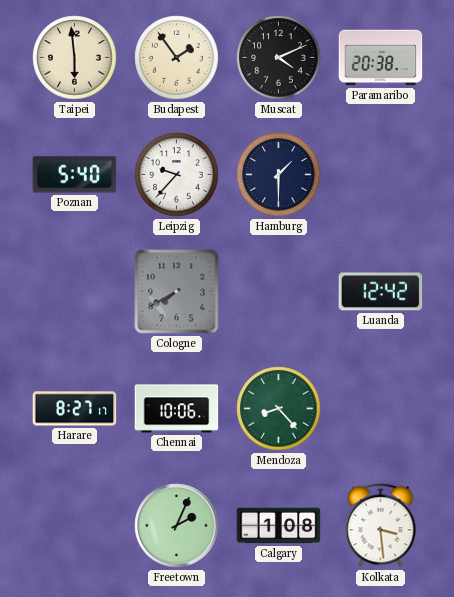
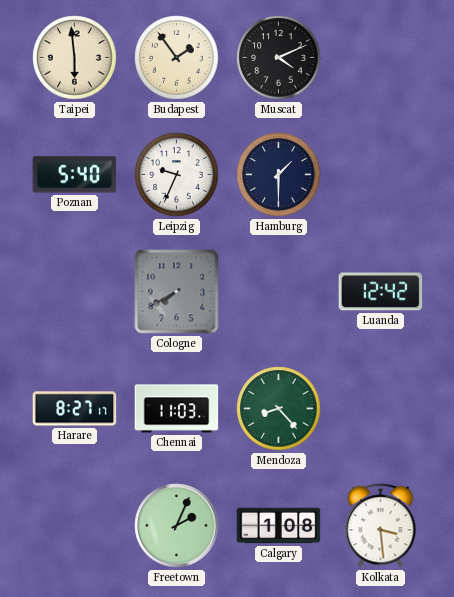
Paramaribo: 20:38 -> none
Leipzig: 9:37 -> 9:34
Chennai: 10:06 -> 11:03
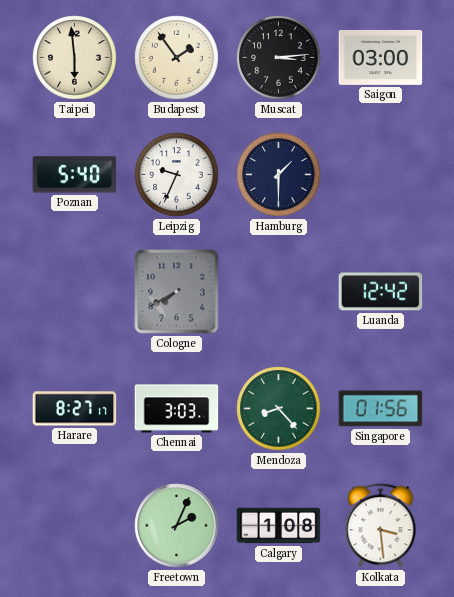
Muscat: 4:11 -> 3:14
Saigon: none -> 03:00
Chennai: 11:03 -> 3:03
Singapore: none -> 01:56
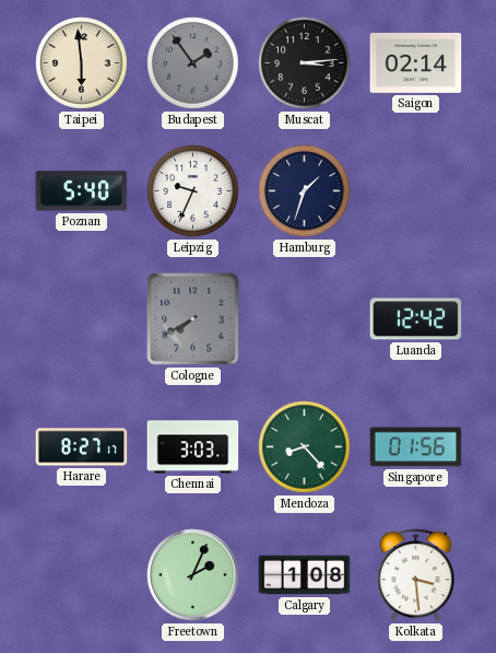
Budapest dial: cream -> grey
Saigon: 03:00 -> 02:14
Hamburg: 1:30 -> 1:33
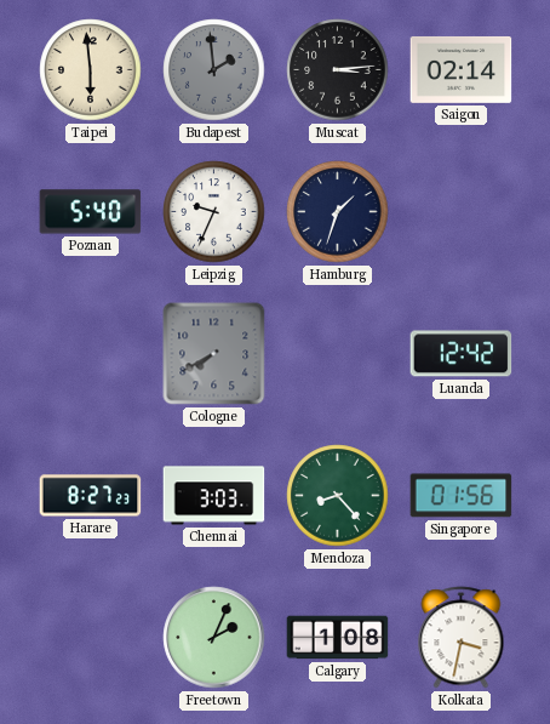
Budapest: 1:54 -> 1:59
Harare: 8:27:17 -> 8:27:23
Kolkata: 3:29 -> 3:32
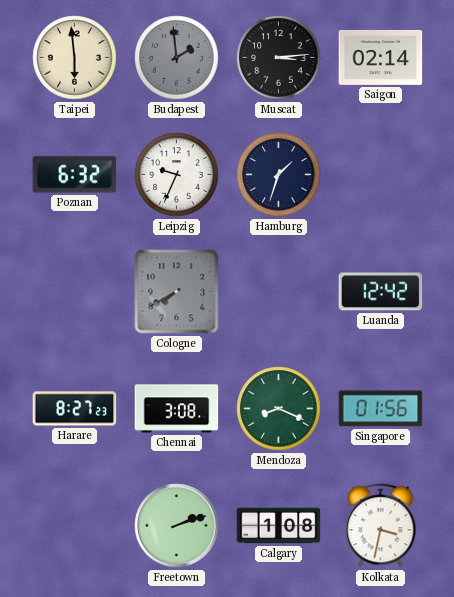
Poznan: 5:40 -> 6:32
Chennai: 3:03 -> 3:08
Mendoza: 8:23 -> 8:19
Freetown: 2:04 -> 2:12
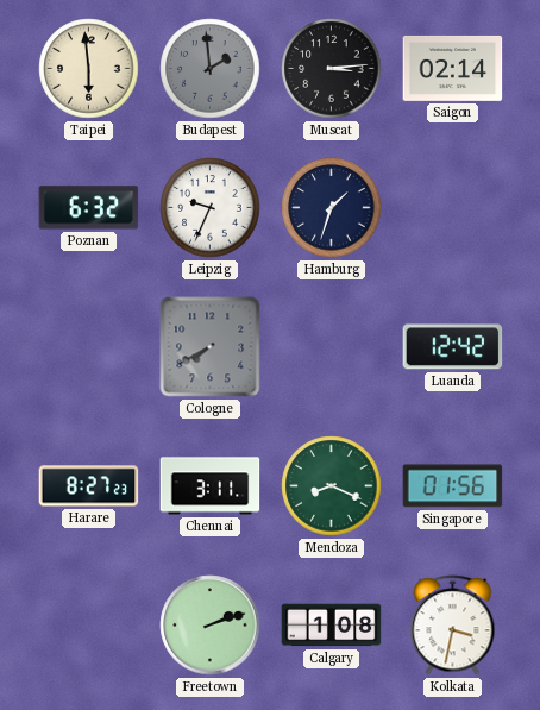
Chennai: 3:08 -> 3:11
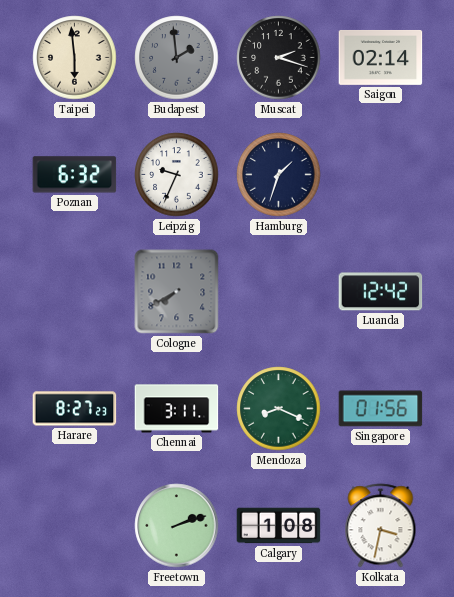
Muscat: 3:14 -> 2:18
